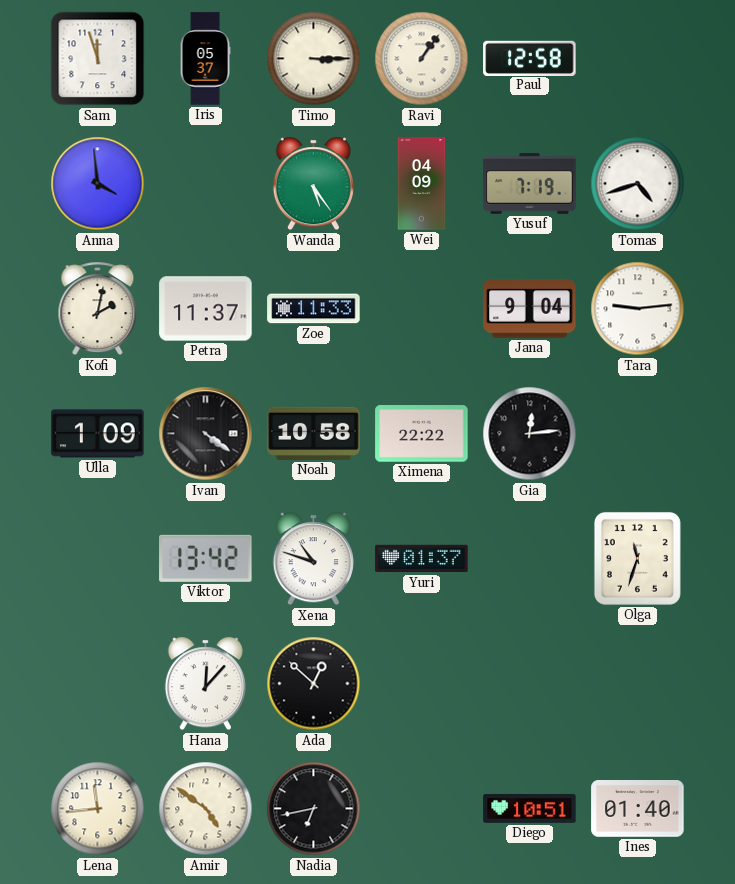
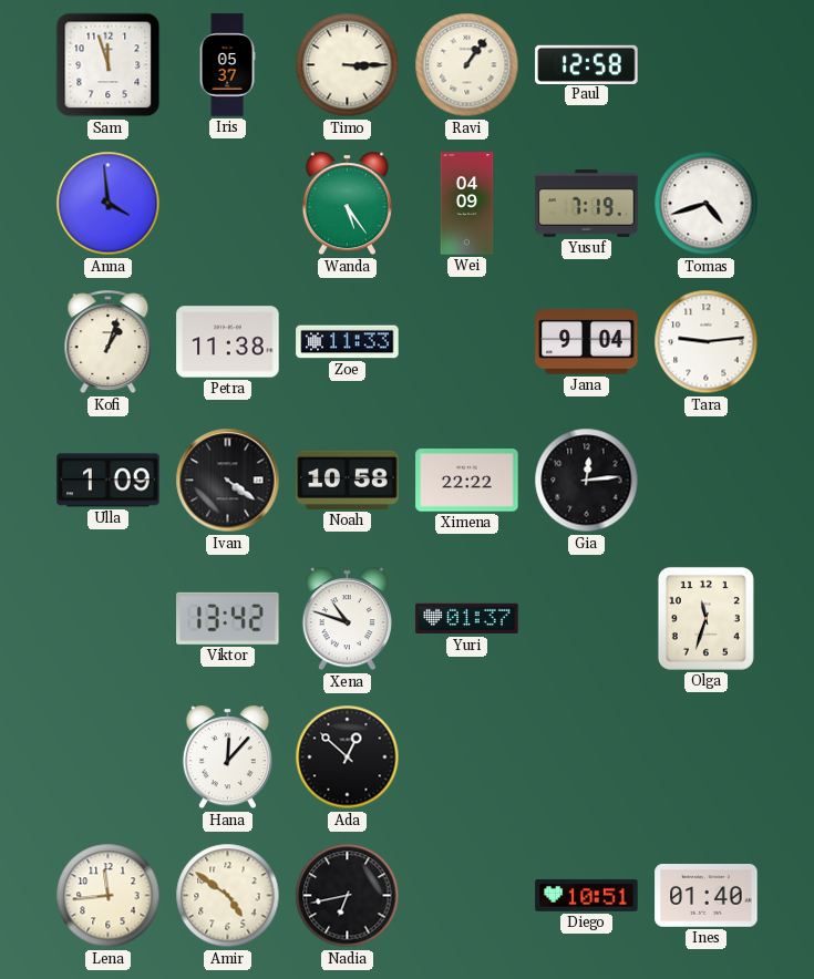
Kofi: 2:02 -> 1:03
Petra: 11:37 -> 11:38
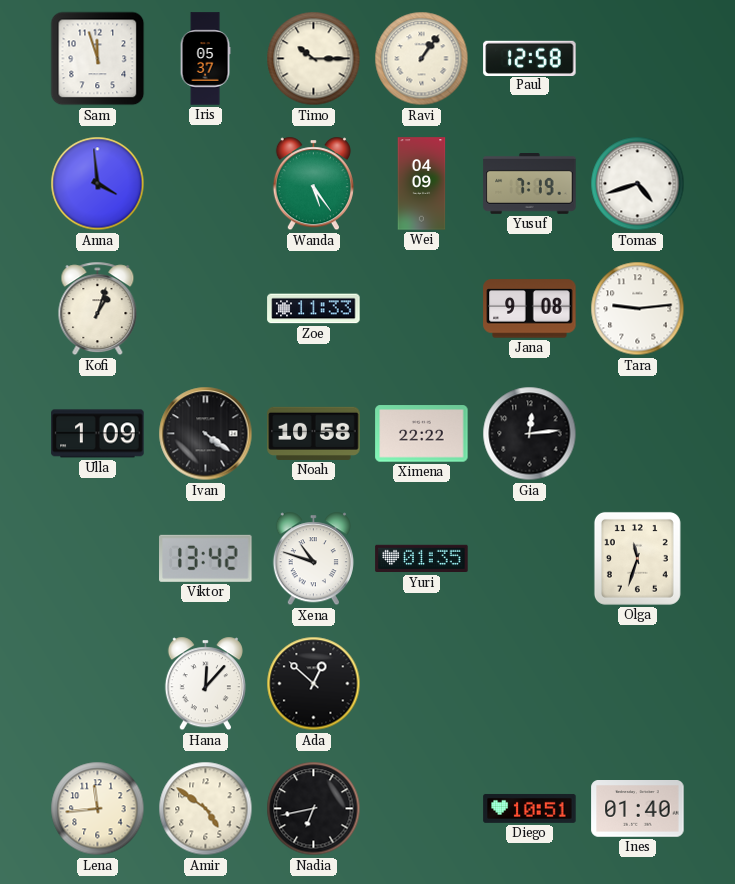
Timo: 3:15 -> 10:15
Petra: 11:38 -> none
Jana: 9:04 -> 9:08
Yuri: 01:37 -> 01:35
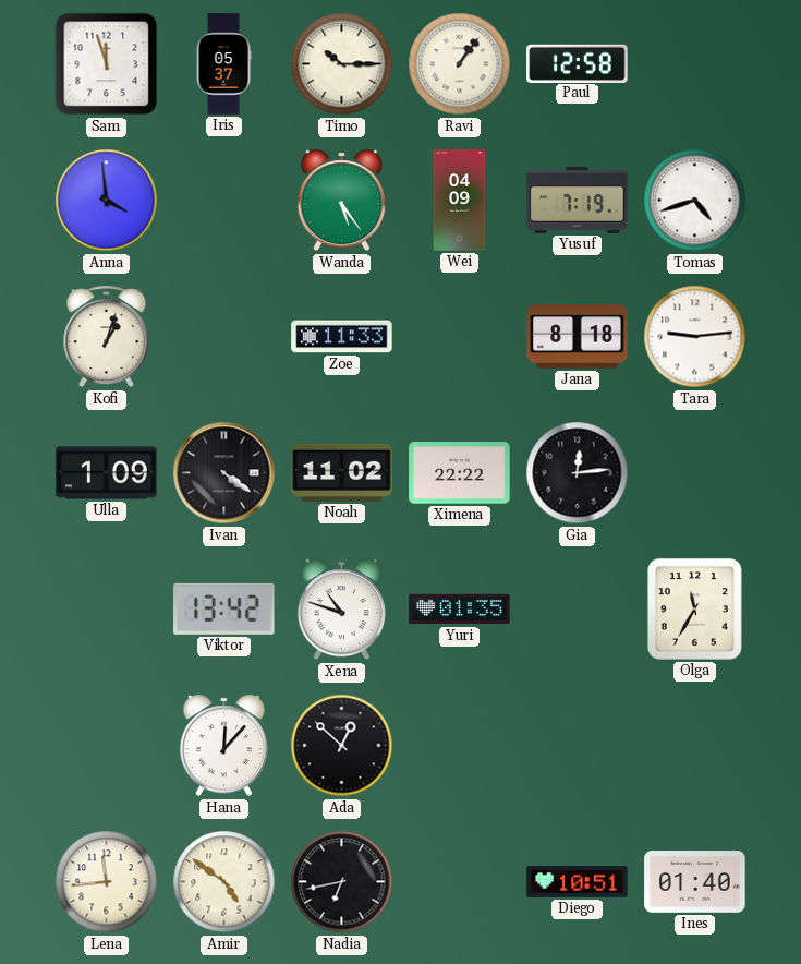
Jana: 9:08 -> 8:18
Noah: 10:58 -> 11:02
Olga: 11:33 -> 11:35
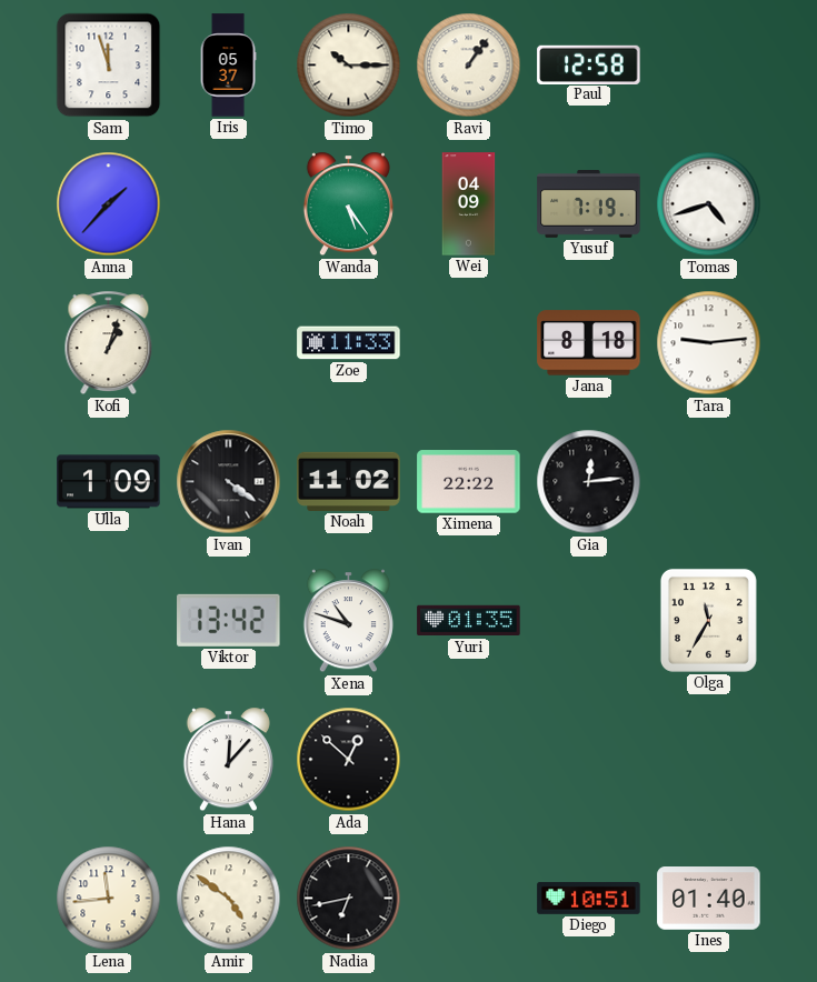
Anna: 3:59 -> 1:37
